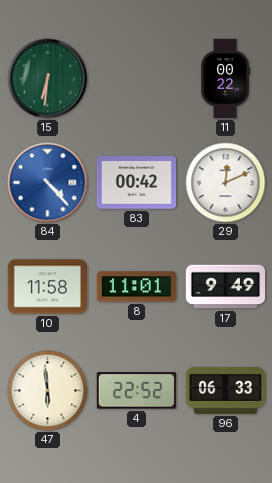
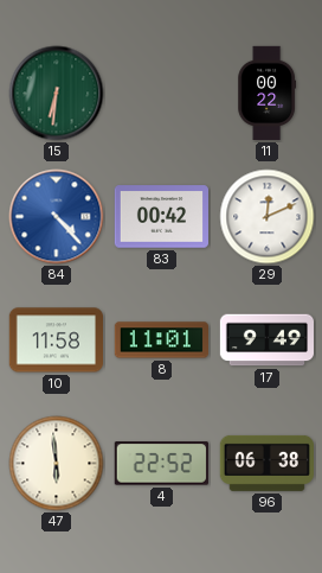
96: 06:33 -> 06:38
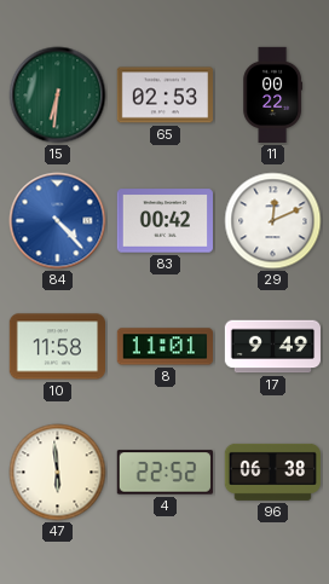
65: none -> 02:53
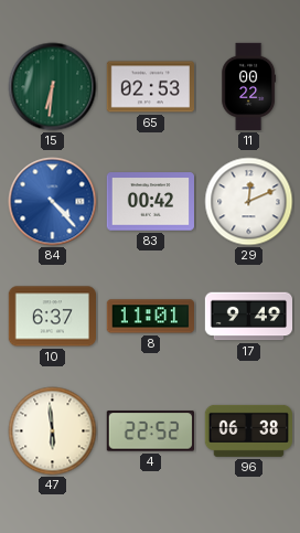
10: 11:58 -> 6:37
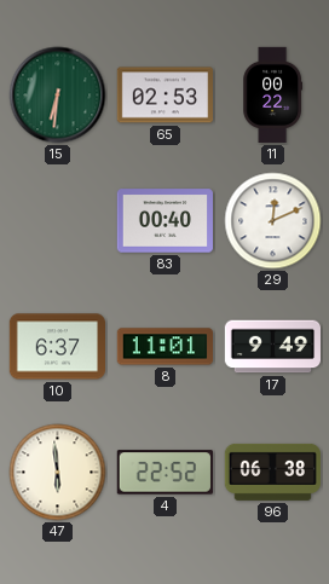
84: 4:23 -> none
83: 00:42 -> 00:40
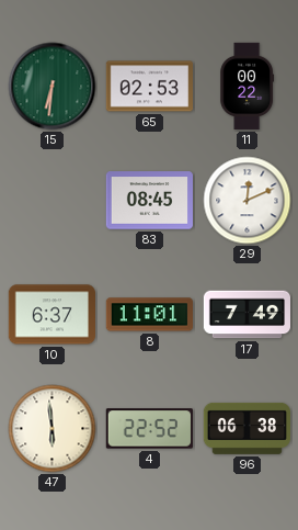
83: 00:40 -> 08:45
17: 9:49 -> 7:49
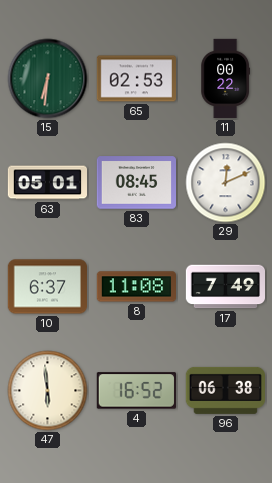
63: none -> 05:01
8: 11:01 -> 11:08
4: 22:52 -> 16:52
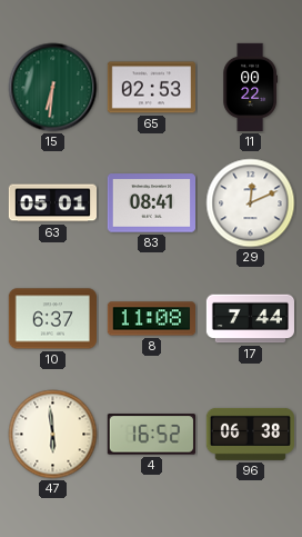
83: 08:45 -> 08:41
17: 7:49 -> 7:44
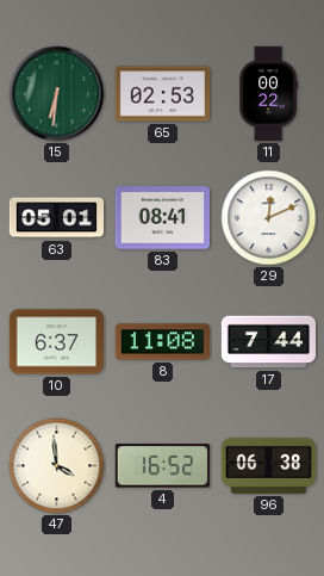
47: 5:59 -> 3:59
